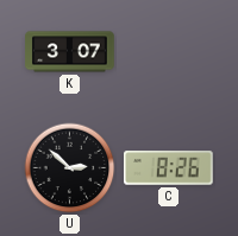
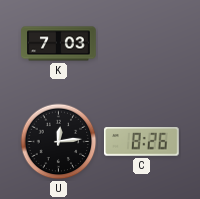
K: 3:07 -> 7:03
U: 2:52 -> 12:14
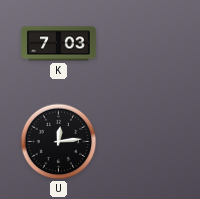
C: 8:26 -> none
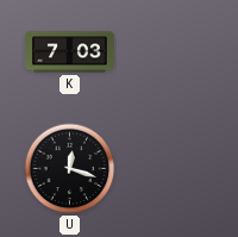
U: 12:14 -> 12:18
